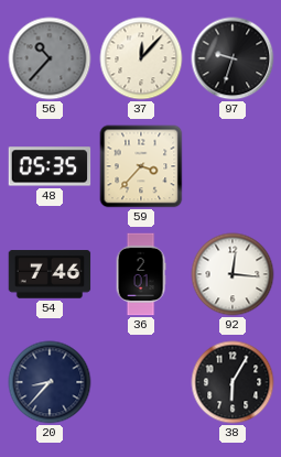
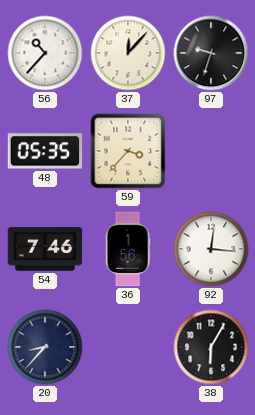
56 dial: grey -> white
36: 2:01 -> 1:56
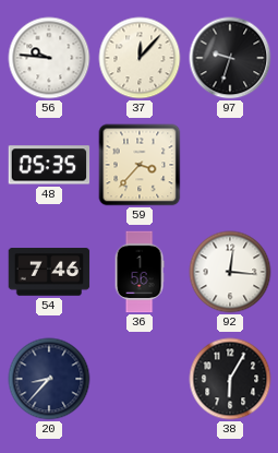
56: 10:37 -> 9:46
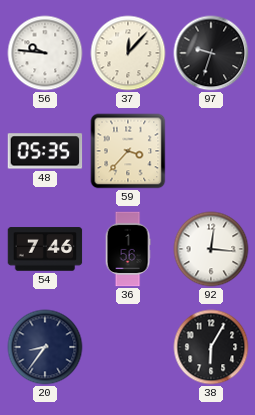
20: 8:37 -> 8:36
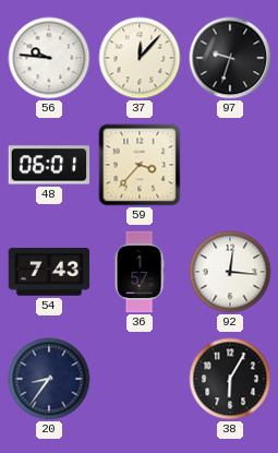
48: 05:35 -> 06:01
54: 7:46 -> 7:43
36: 1:56 -> 1:57
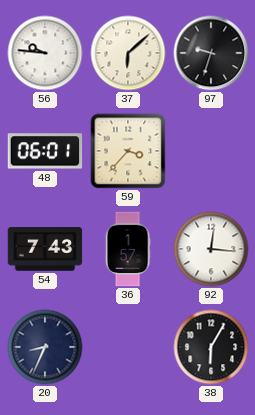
37: 12:07 -> 6:08
20: 8:36 -> 8:34
